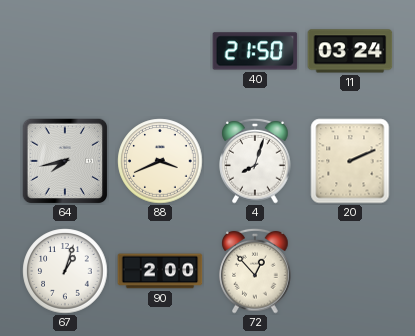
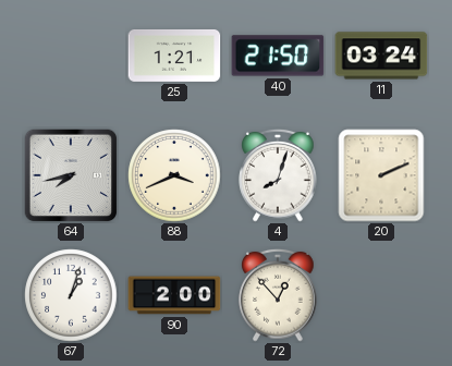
25: none -> 1:21
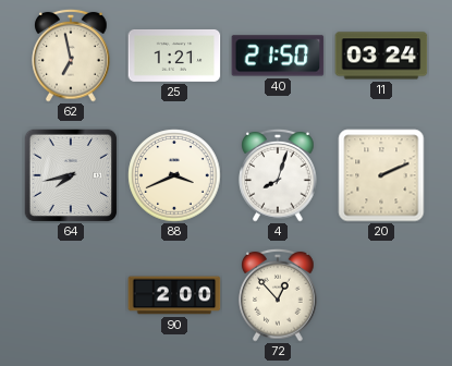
62: none -> 6:58
67: 1:03 -> none
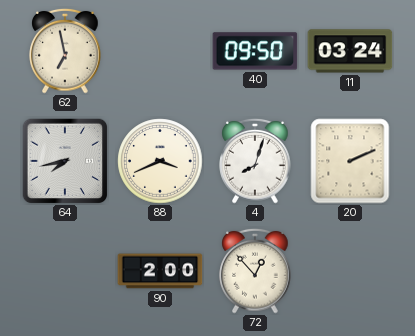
25: 1:21 -> none
40: 21:50 -> 09:50
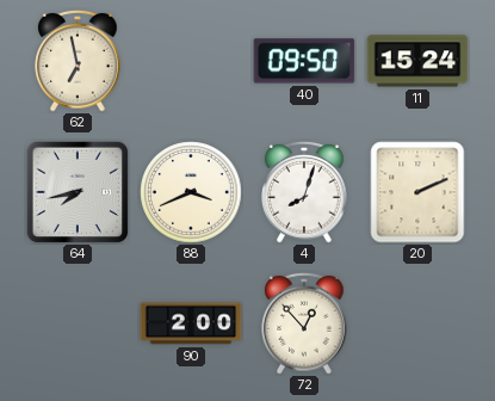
11: 03:24 -> 15:24
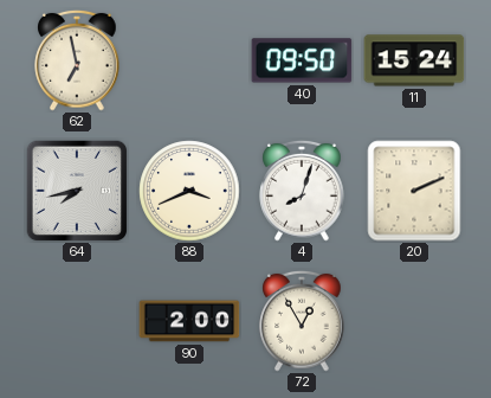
72: 12:53 -> 12:55
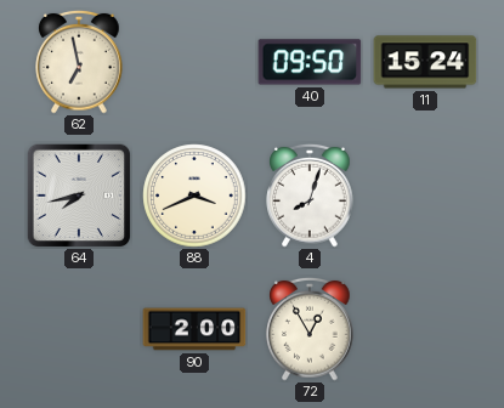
20: 2:11 -> none
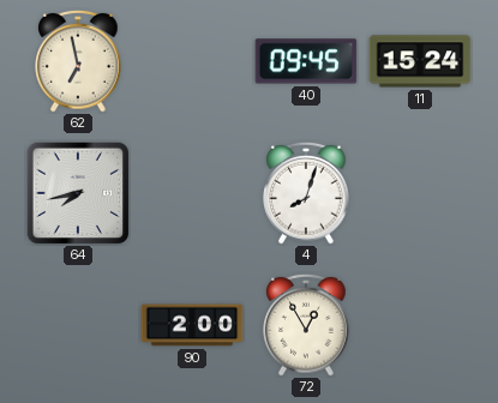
40: 09:50 -> 09:45
88: 3:41 -> none
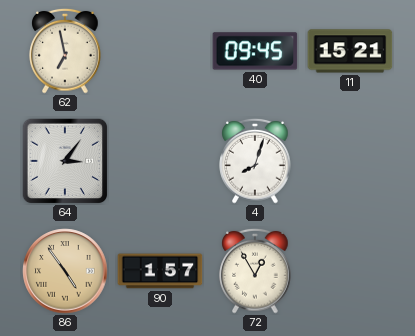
11: 15:24 -> 15:21
64: 7:43 -> 3:06
86: none -> 4:54
90: 2:00 -> 1:57
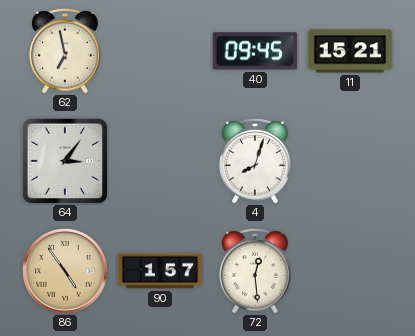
72: 12:55 -> 12:29
